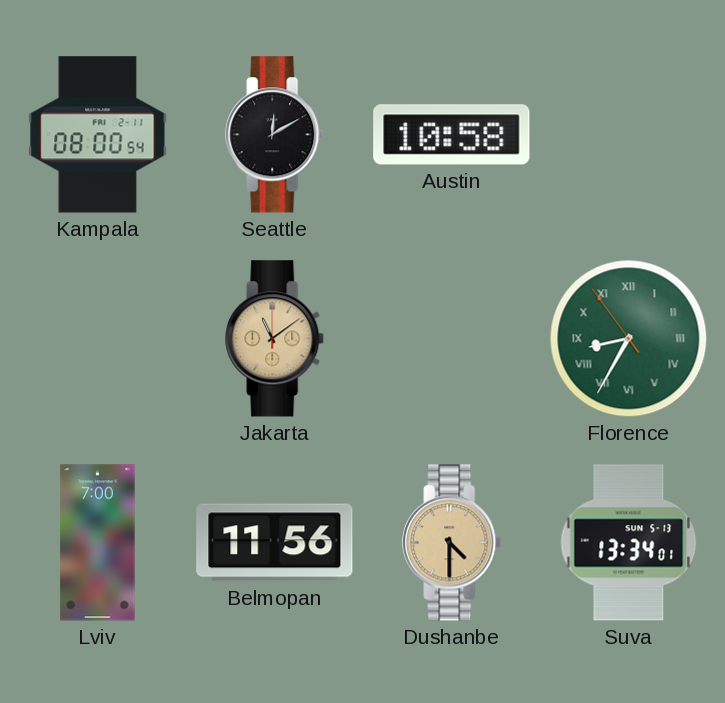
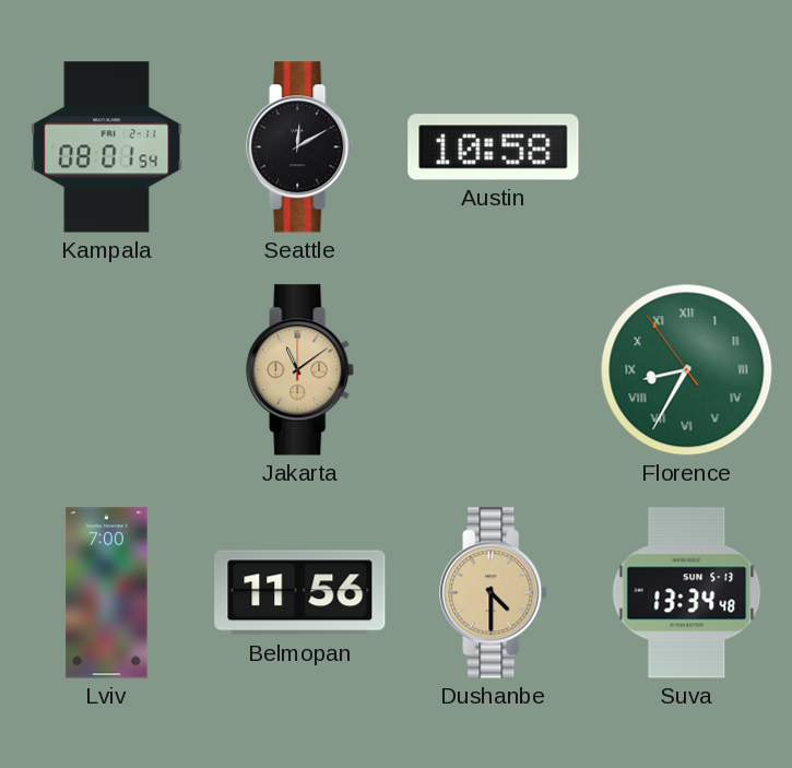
Kampala: 08:00 -> 08:01
Suva: 13:34:01 -> 13:34:48
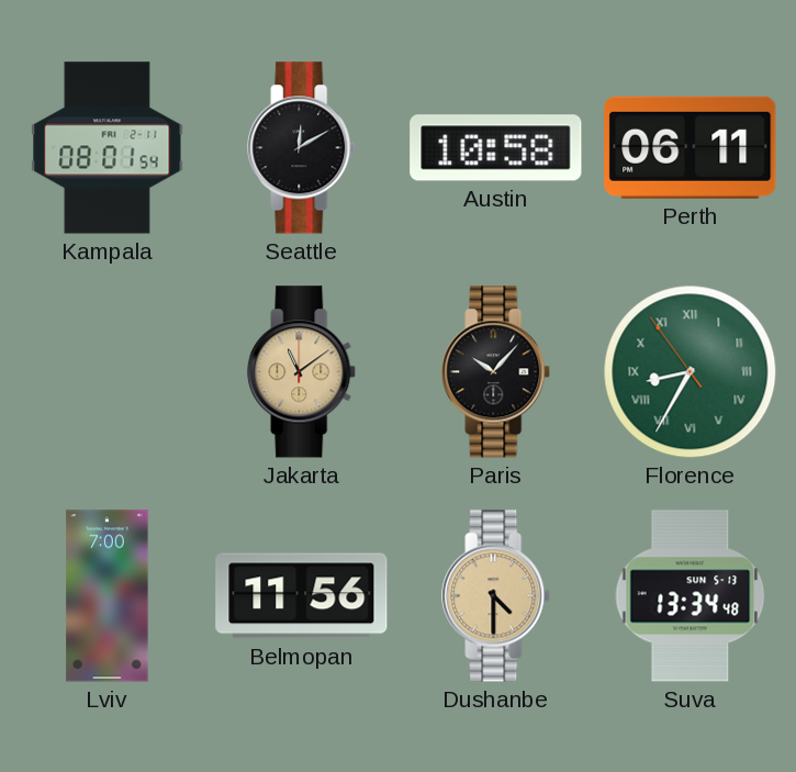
Perth: none -> 06:11
Paris: none -> 10:07
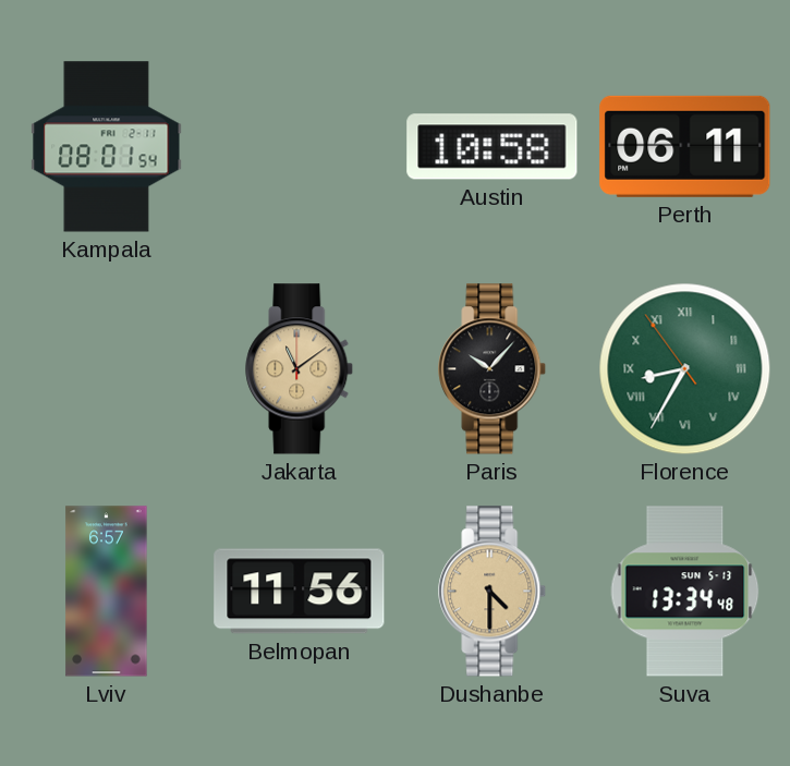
Seattle: 12:10 -> none
Lviv: 7:00 -> 6:57
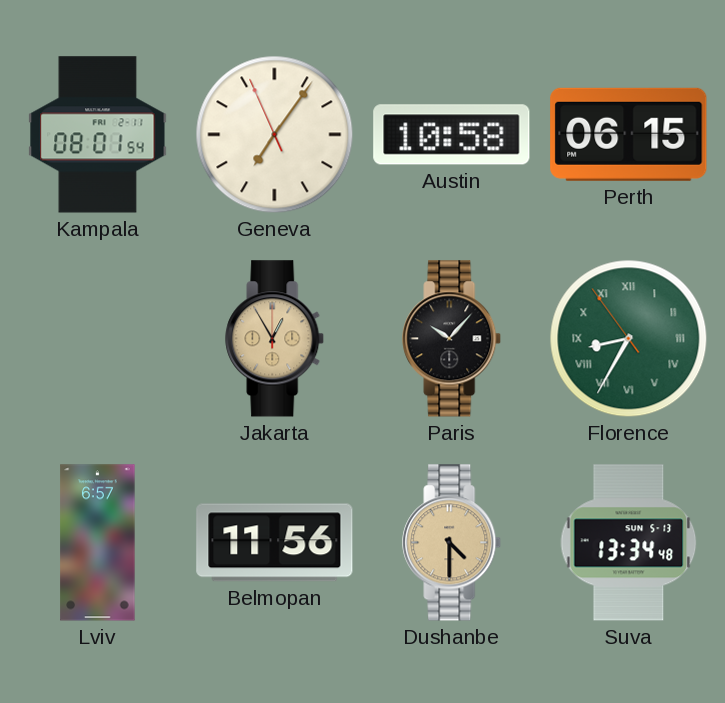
Geneva: none -> 7:05
Perth: 06:11 -> 06:15
Jakarta: 11:09 -> 12:55
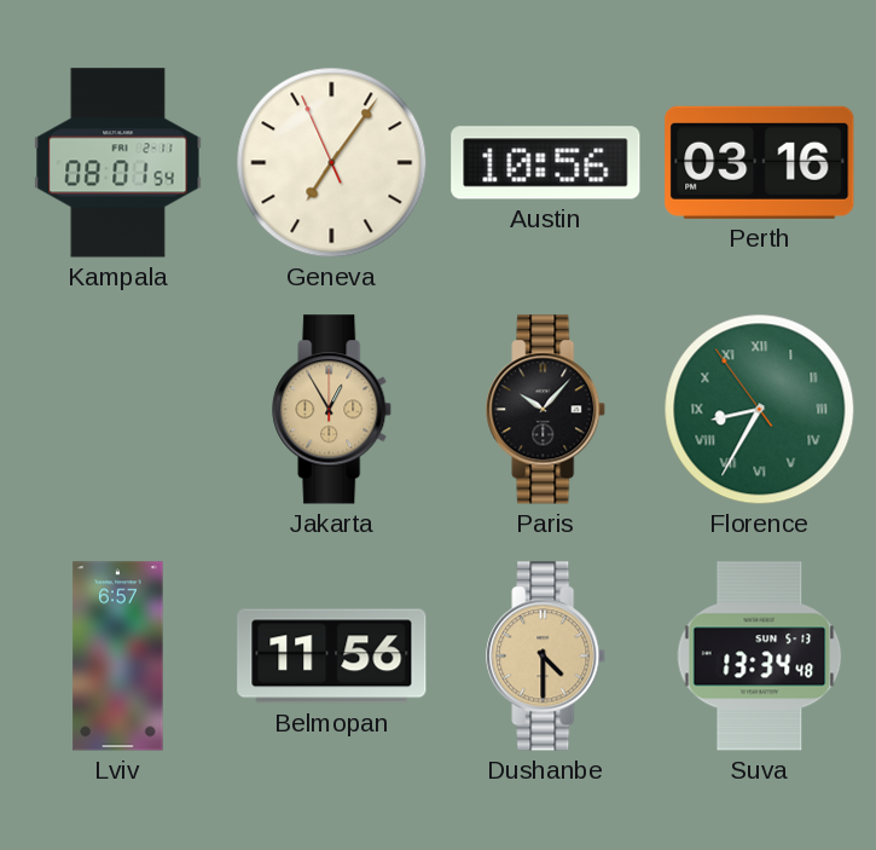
Austin: 10:58 -> 10:56
Perth: 06:15 -> 03:16
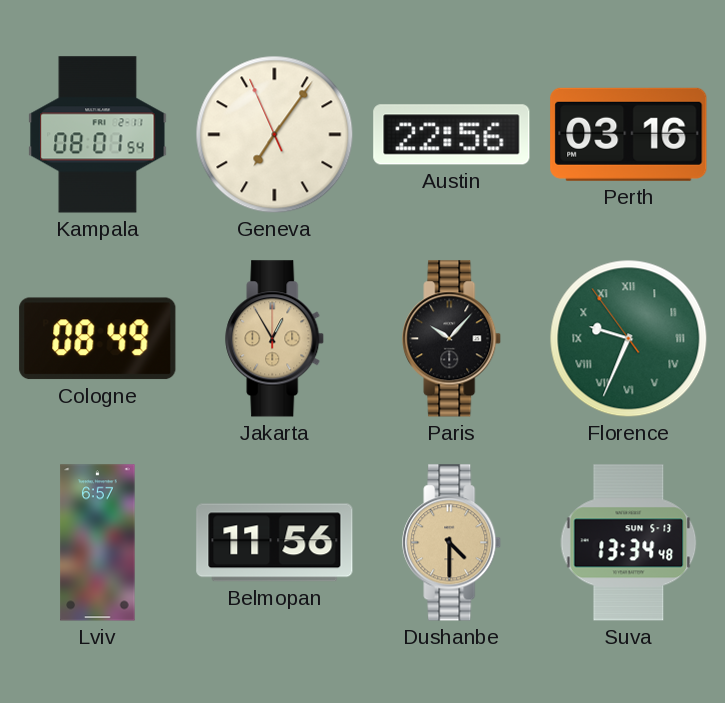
Austin: 10:56 -> 22:56
Cologne: none -> 08:49
Florence: 8:34 -> 9:33
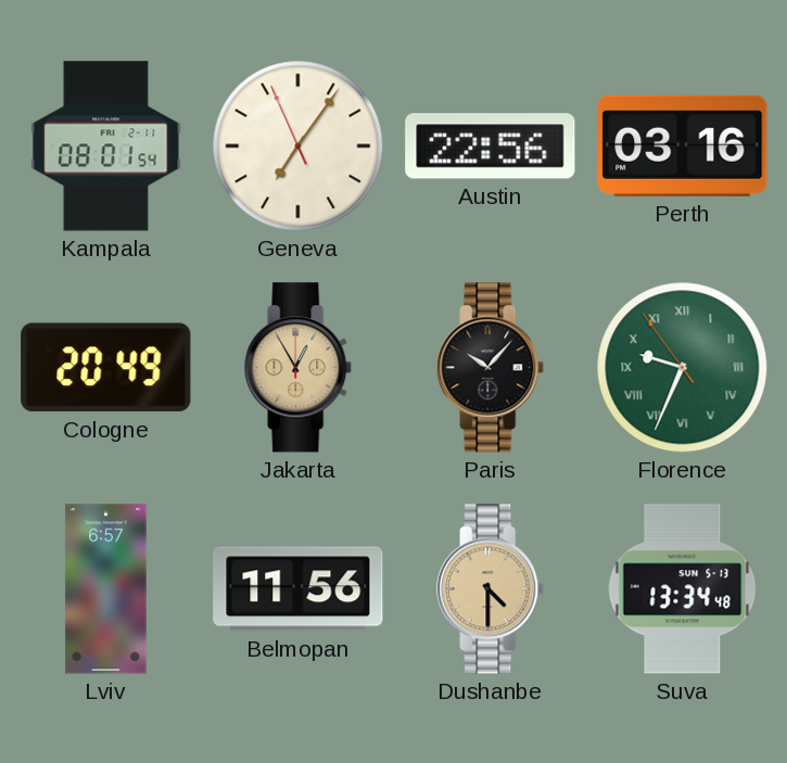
Cologne: 08:49 -> 20:49
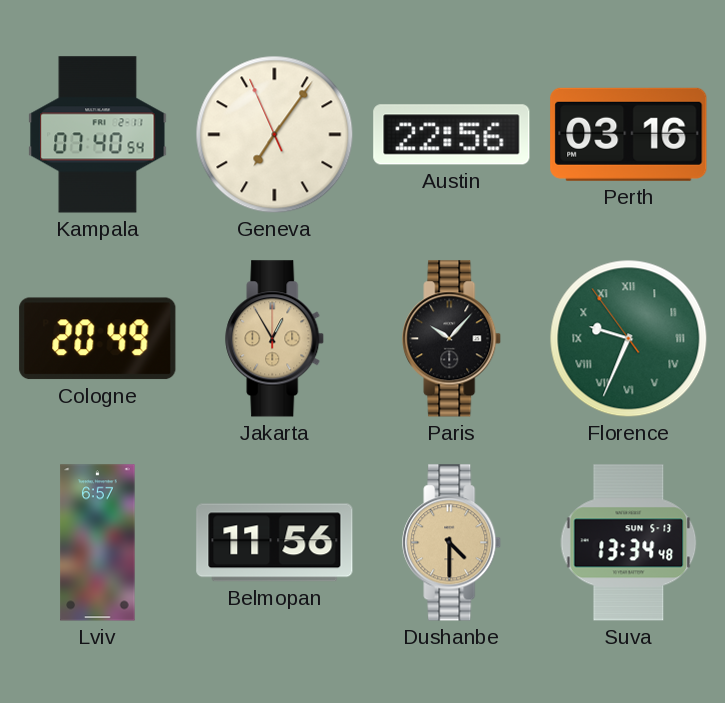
Kampala: 08:01 -> 07:40
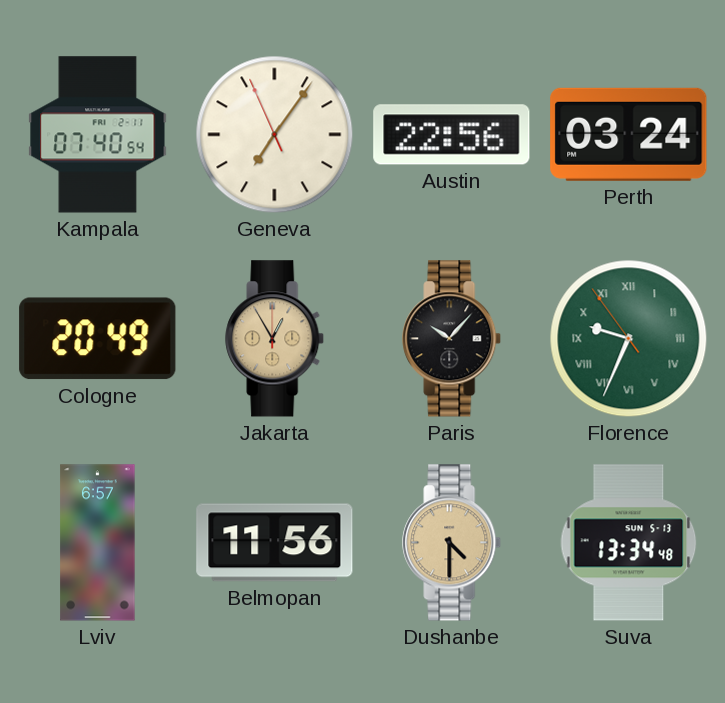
Perth: 03:16 -> 03:24
